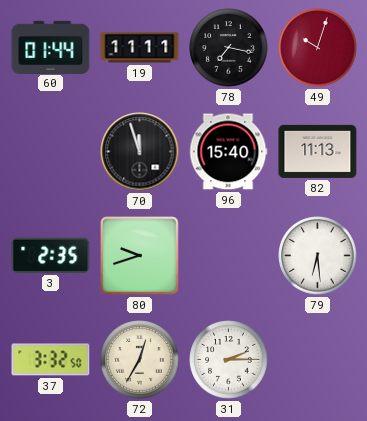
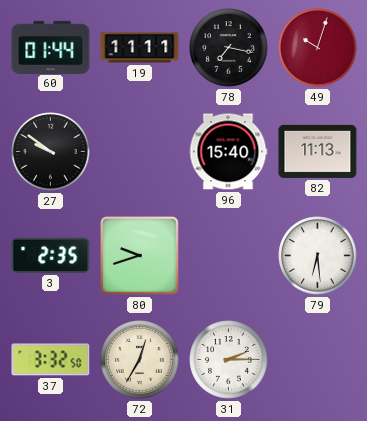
27: none -> 9:51
70: 11:57 -> none
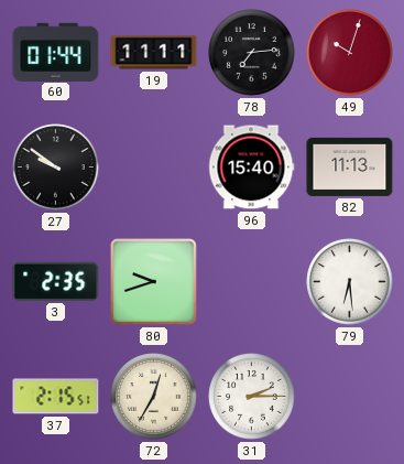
78: 7:17 -> 7:14
37: 3:32 -> 2:15
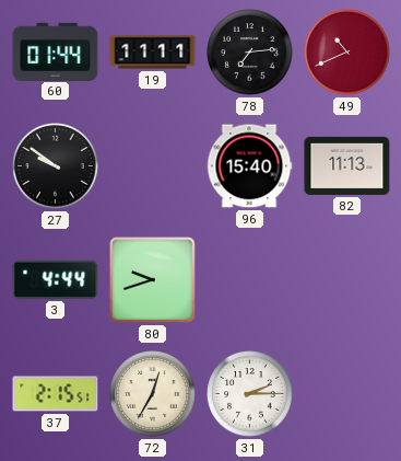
49: 10:03 -> 10:41
3: 2:35 -> 4:44
79: 6:29 -> none
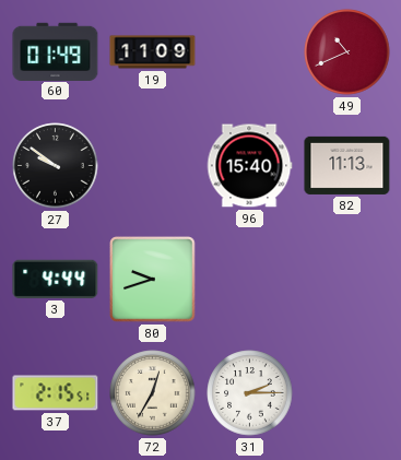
60: 01:44 -> 01:49
19: 11:11 -> 11:09
78: 7:14 -> none
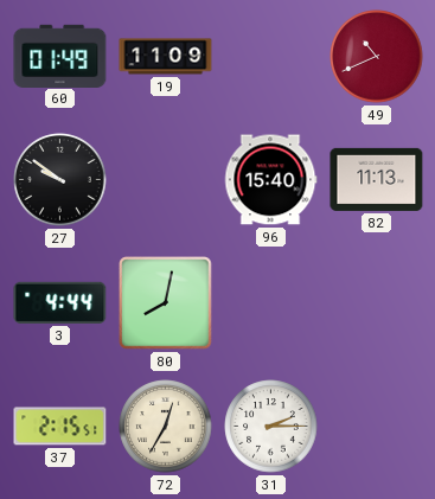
80: 9:42 -> 8:02
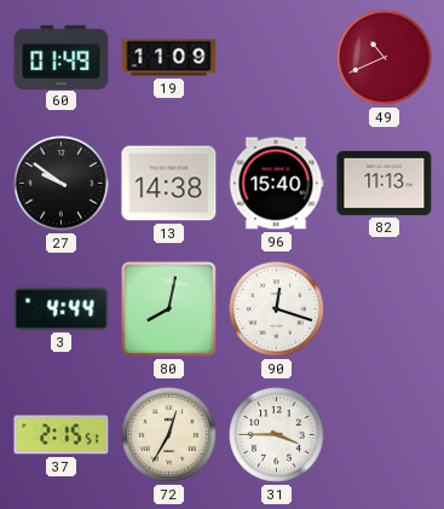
13: none -> 14:38
90: none -> 12:18
31: 2:15 -> 3:45
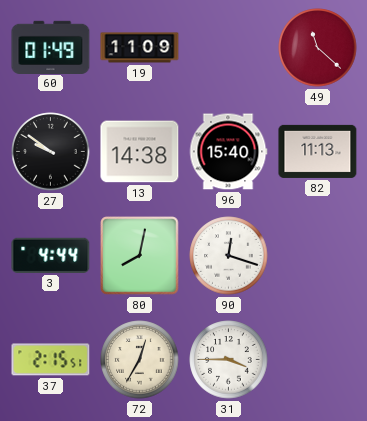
49: 10:41 -> 11:22
